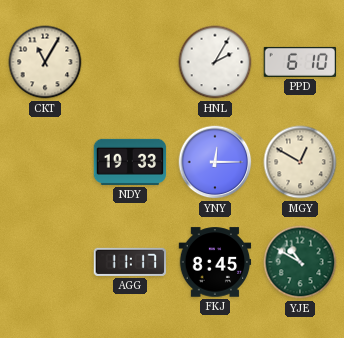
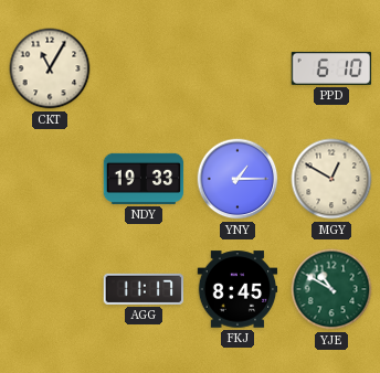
HNL: 2:05 -> none
YNY: 12:15 -> 1:15
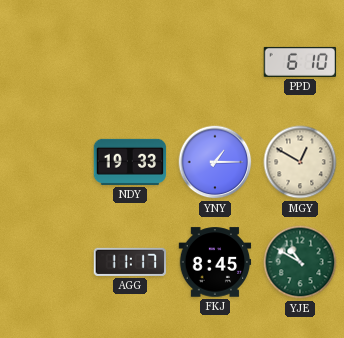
CKT: 11:05 -> none
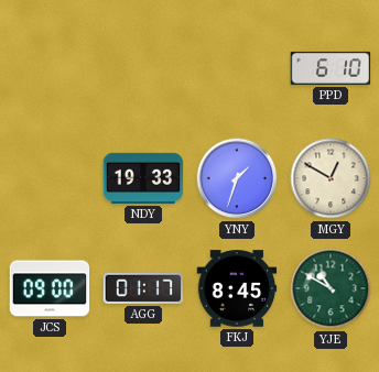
YNY: 1:15 -> 1:33
JCS: none -> 09:00
AGG: 11:17 -> 01:17
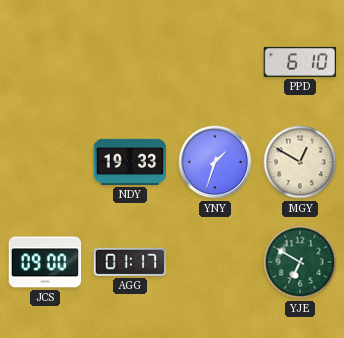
FKJ: 8:45 -> none
YJE: 10:50 -> 6:50
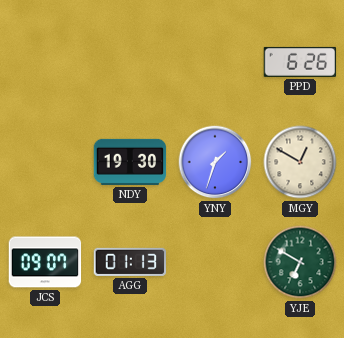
PPD: 6:10 -> 6:26
NDY: 19:33 -> 19:30
JCS: 09:00 -> 09:07
AGG: 01:17 -> 01:13
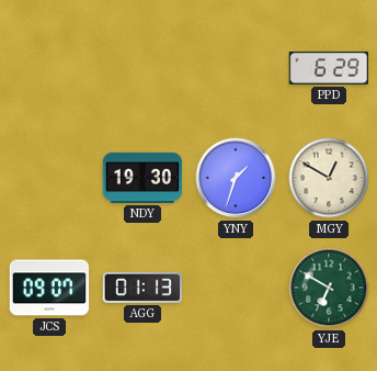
PPD: 6:26 -> 6:29
